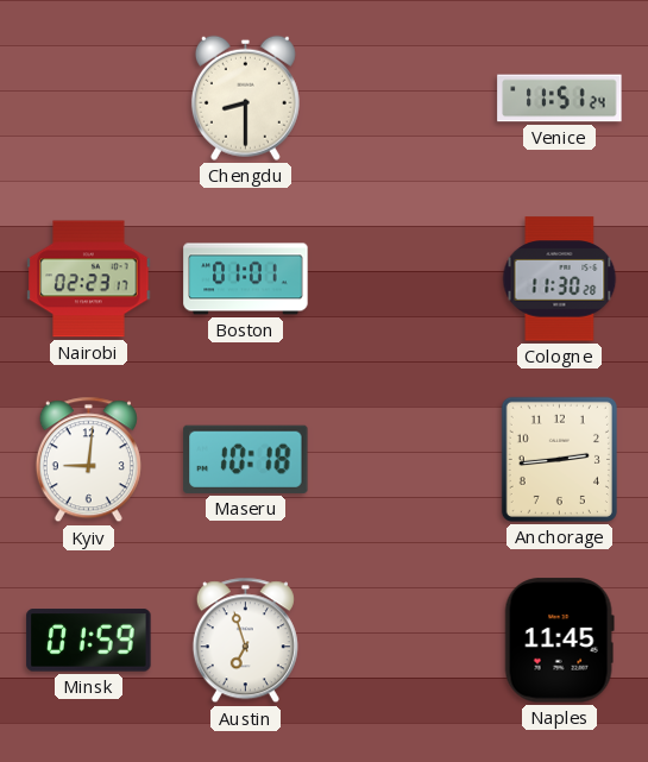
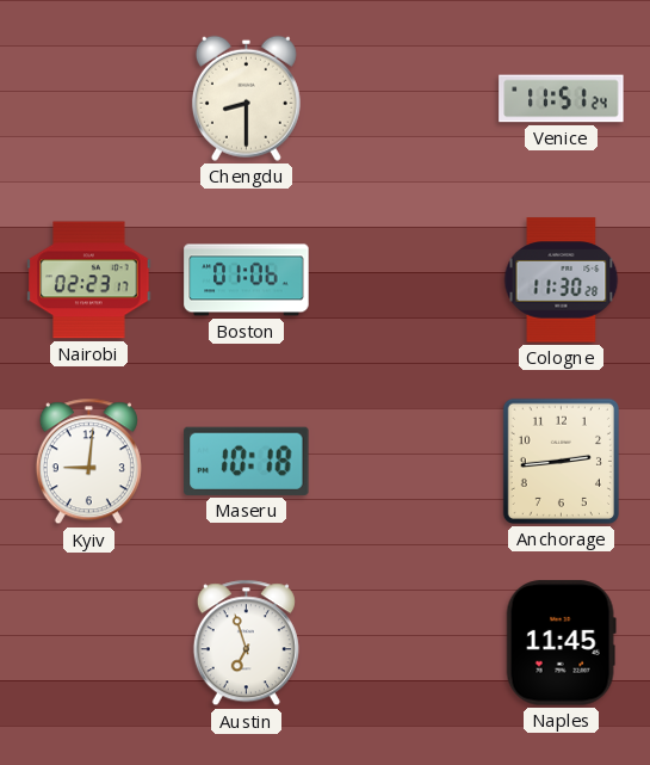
Boston: 01:01 -> 01:06
Minsk: 01:59 -> none
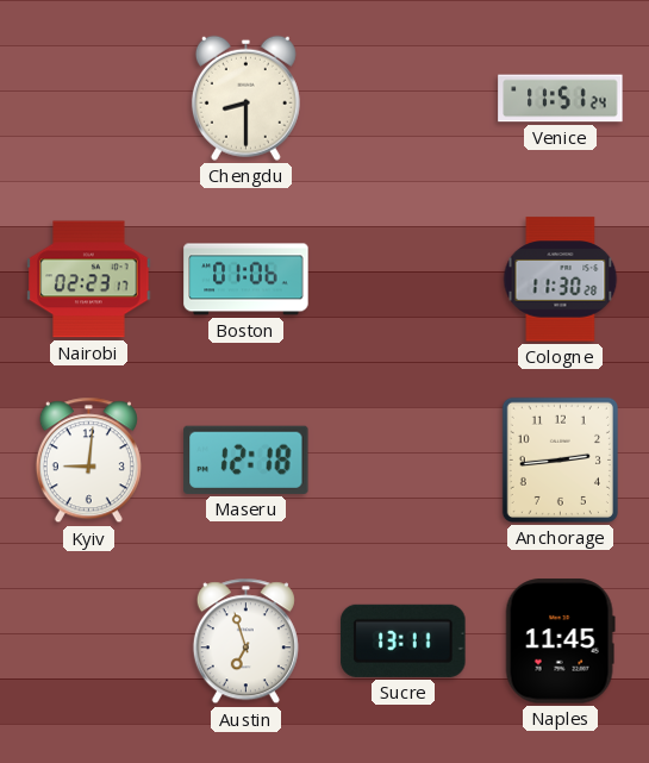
Maseru: 10:18 -> 12:18
Sucre: none -> 13:11
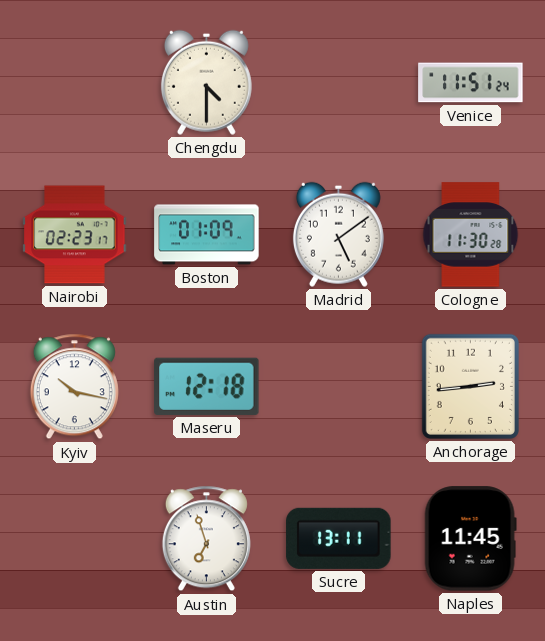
Chengdu: 8:30 -> 4:30
Boston: 01:06 -> 01:09
Madrid: none -> 5:09
Kyiv: 9:01 -> 10:17
